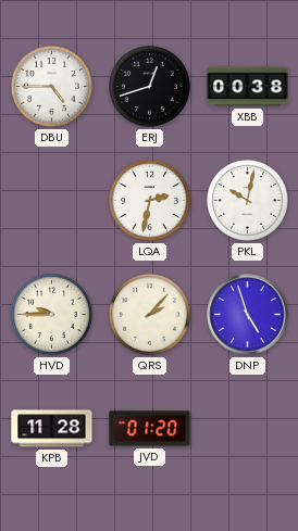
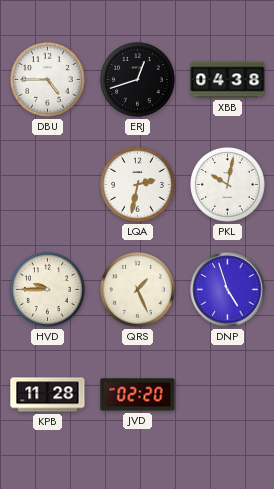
XBB: 00:38 -> 04:38
QRS: 2:07 -> 1:26
JVD: 01:20 -> 02:20
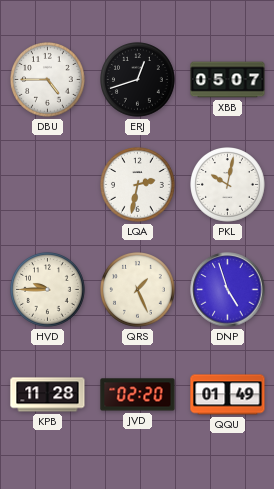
XBB: 04:38 -> 05:07
QQU: none -> 01:49
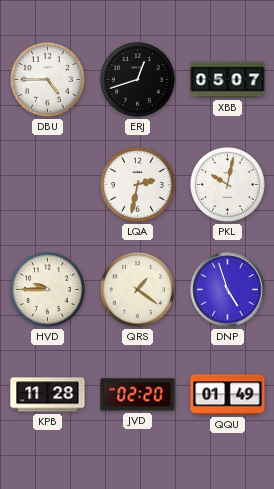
QRS: 1:26 -> 1:21
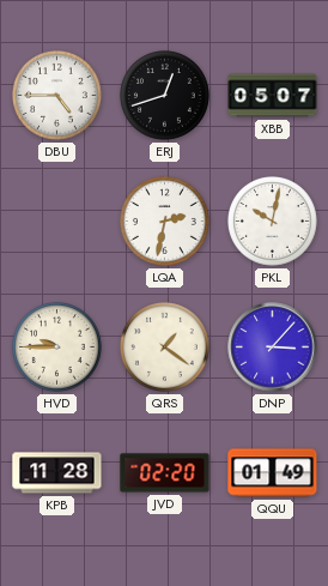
DNP: 4:57 -> 3:07
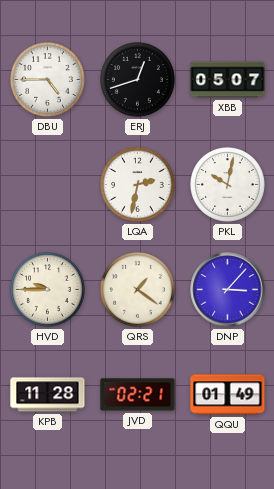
JVD: 02:20 -> 02:21
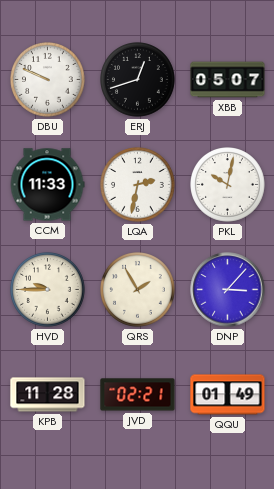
DBU: 4:45 -> 9:49
CCM: none -> 11:33
QRS: 1:21 -> 1:55
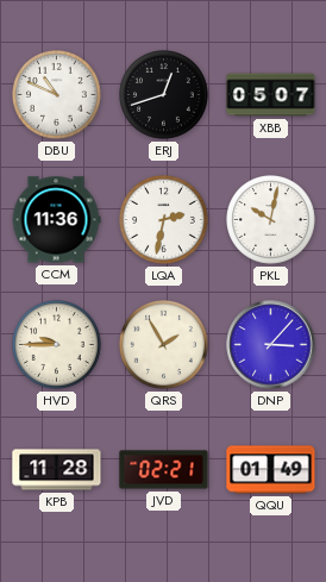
DBU: 9:49 -> 10:49
CCM: 11:33 -> 11:36
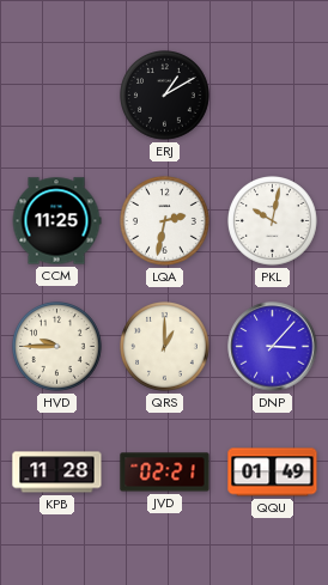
DBU: 10:49 -> none
ERJ: 12:42 -> 1:10
XBB: 05:07 -> none
CCM: 11:36 -> 11:25
QRS: 1:55 -> 1:00
